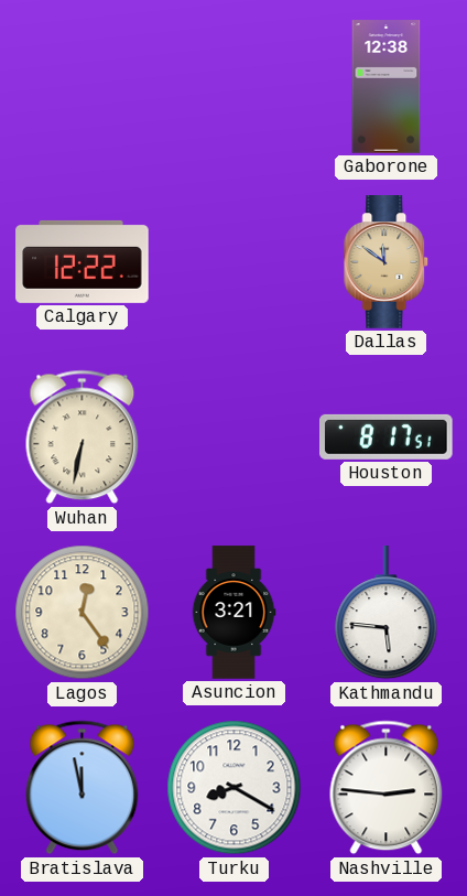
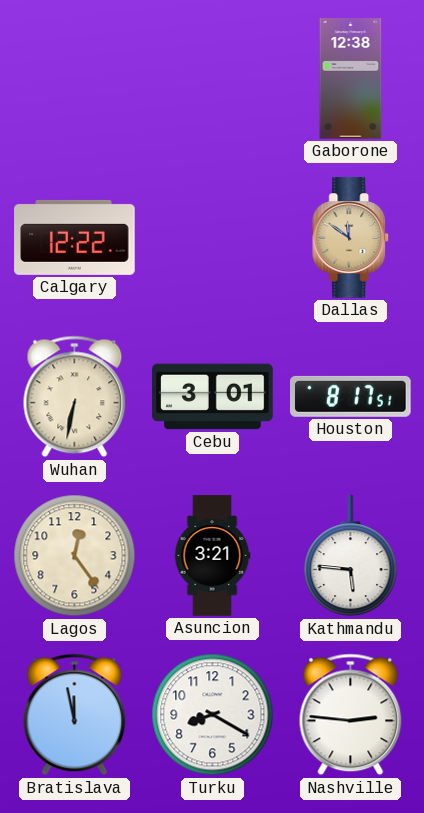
Cebu: none -> 3:01
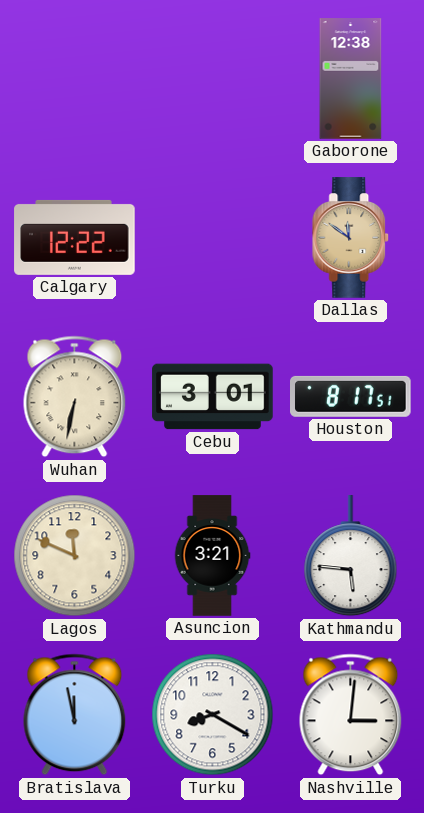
Lagos: 12:24 -> 11:49
Nashville: 2:46 -> 3:01
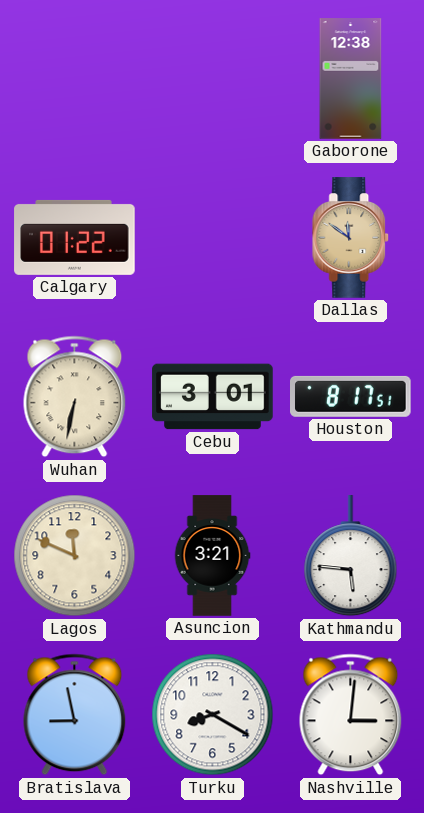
Calgary: 12:22 -> 01:22
Bratislava: 11:58 -> 8:58
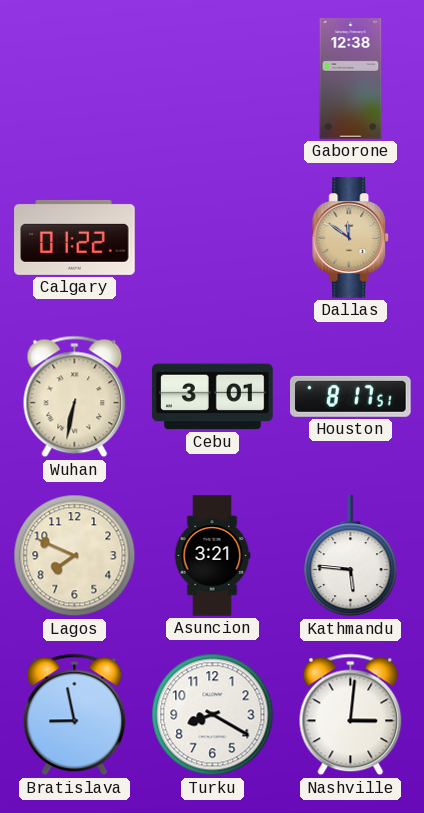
Lagos: 11:49 -> 7:49
